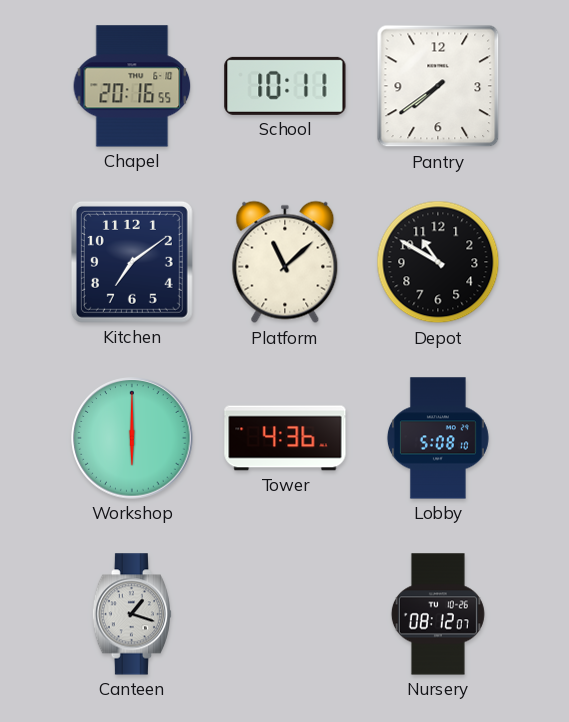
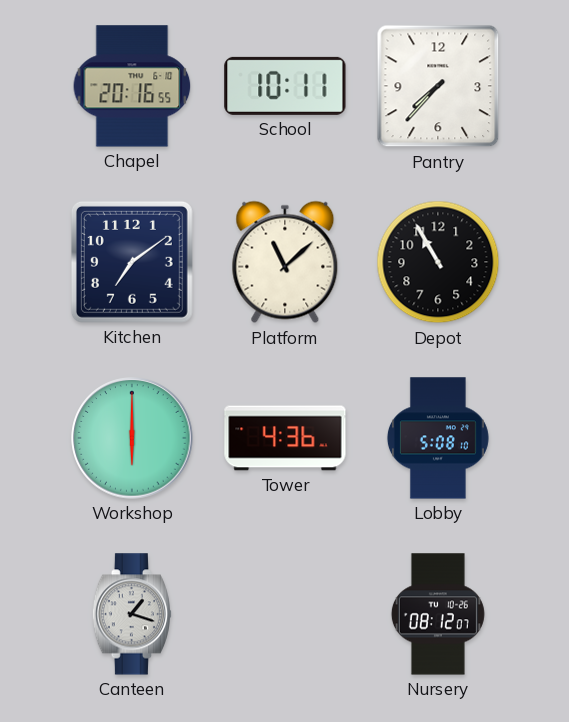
Pantry: 7:39 -> 7:37
Depot: 10:50 -> 10:55
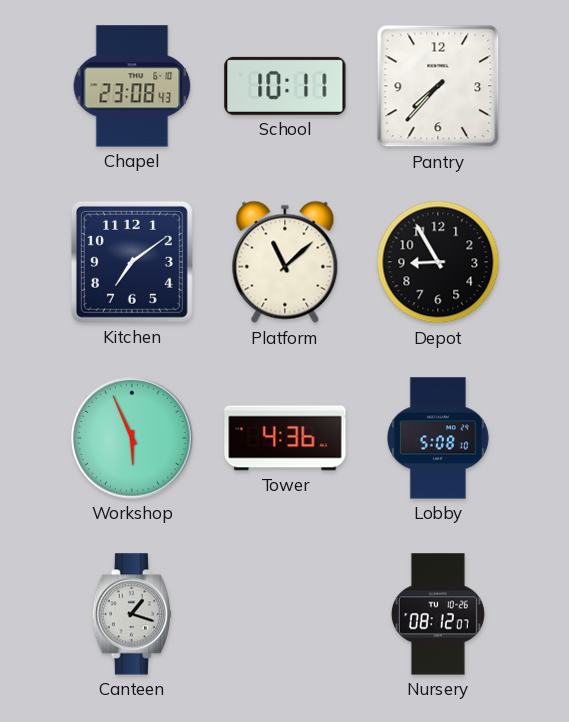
Chapel: 20:16 -> 23:08
Depot: 10:55 -> 8:55
Workshop: 6:00 -> 5:56
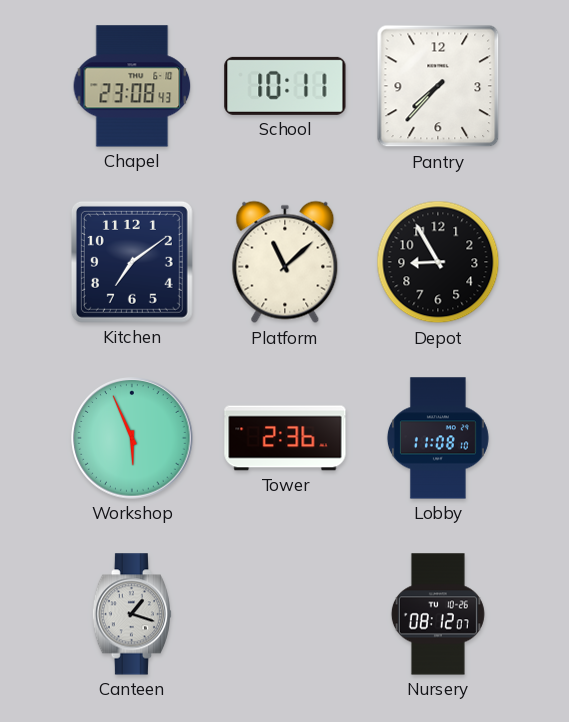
Tower: 4:36 -> 2:36
Lobby: 5:08 -> 11:08
